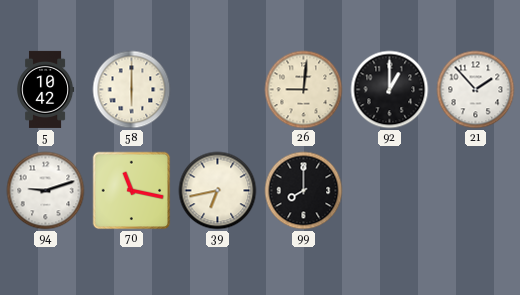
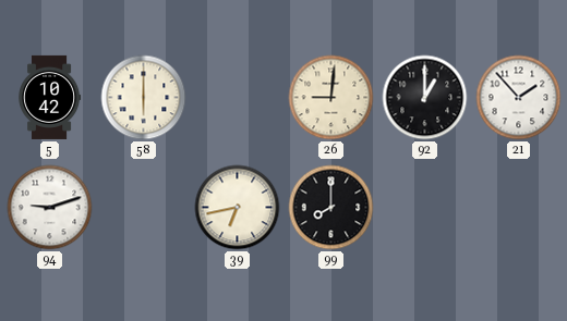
70: 11:17 -> none
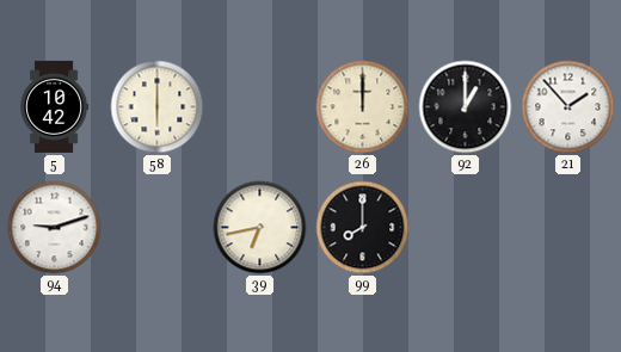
26: 9:01 -> 12:00
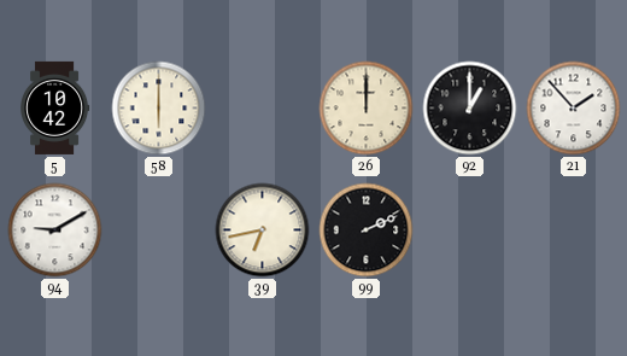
94: 9:12 -> 9:10
99: 8:00 -> 2:11
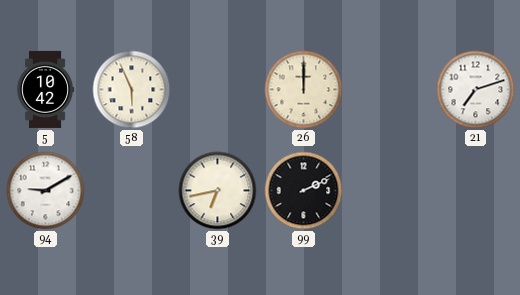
58: 6:00 -> 5:56
92: 1:00 -> none
21: 1:53 -> 7:12
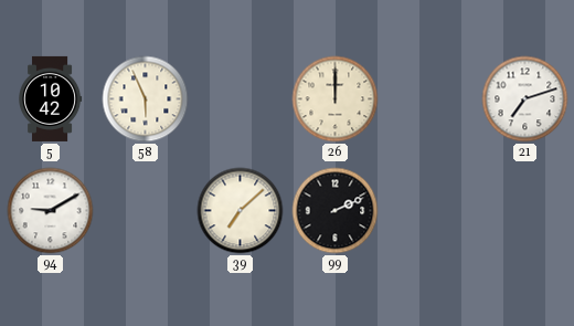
39: 6:43 -> 7:08
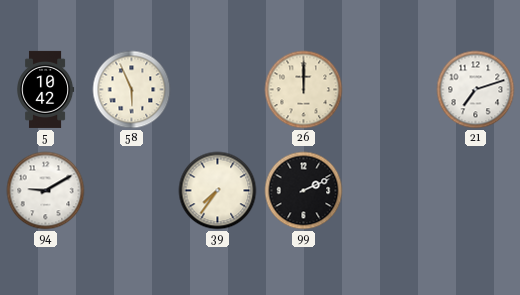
39: 7:08 -> 7:36
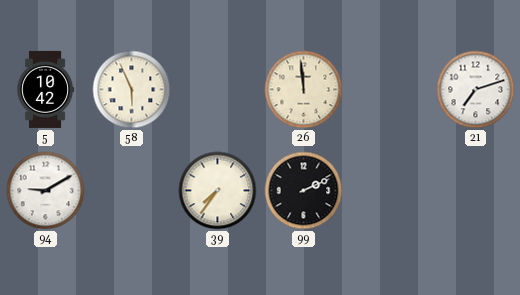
26: 12:00 -> 11:59
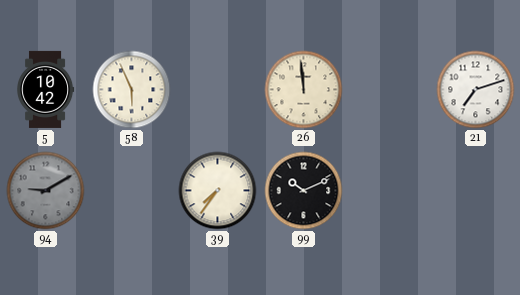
94 dial: white -> grey
99: 2:11 -> 10:11
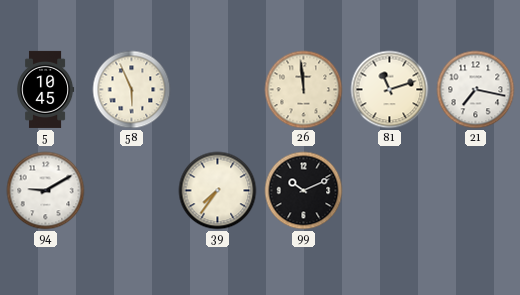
5: 10:42 -> 10:45
81: none -> 11:12
21: 7:12 -> 7:17
94 dial: grey -> white
